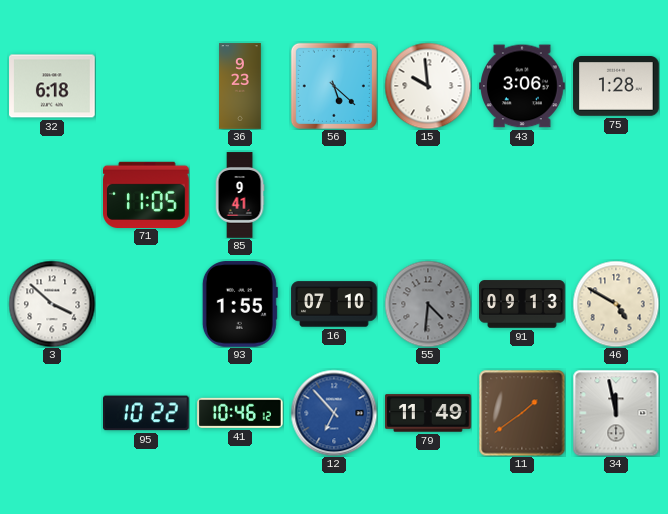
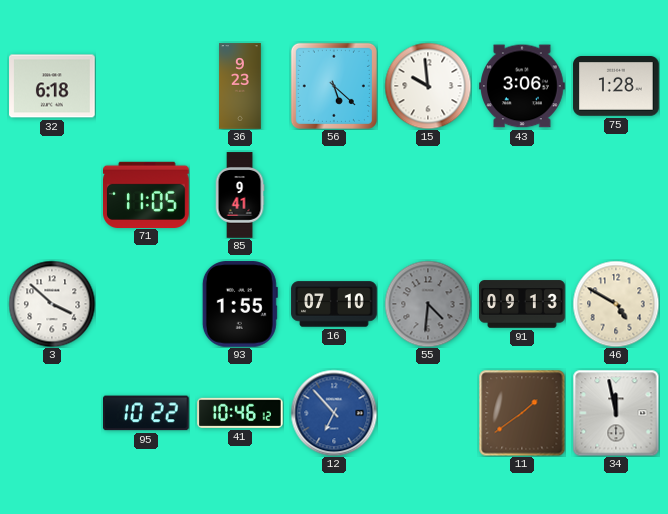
79: 11:49 -> none
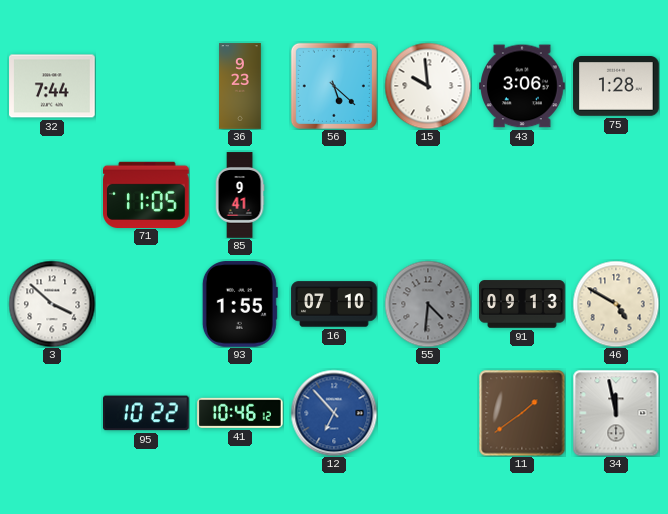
32: 6:18 -> 7:44
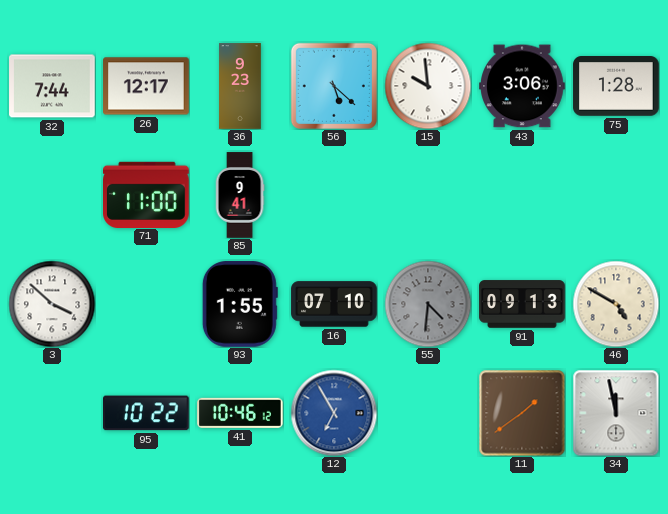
26: none -> 12:17
71: 11:05 -> 11:00
12: 6:53 -> 6:55
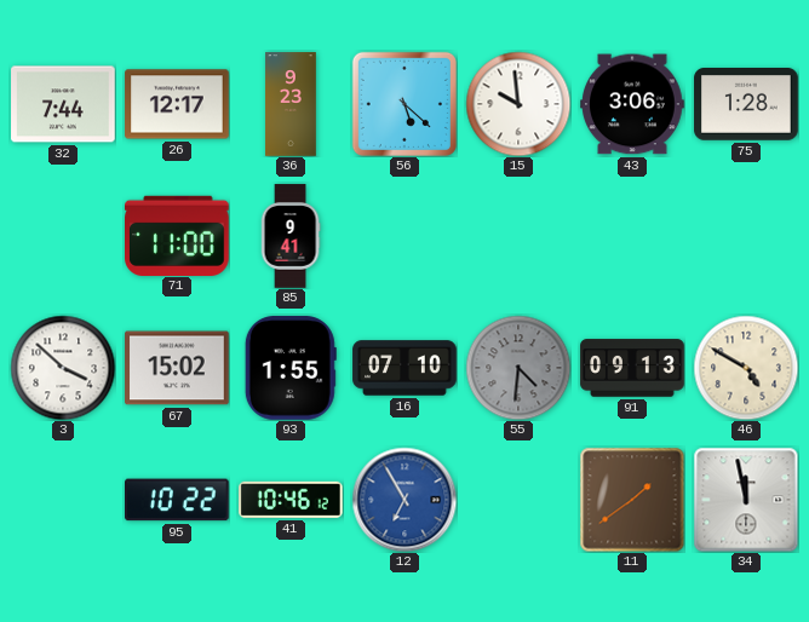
67: none -> 15:02
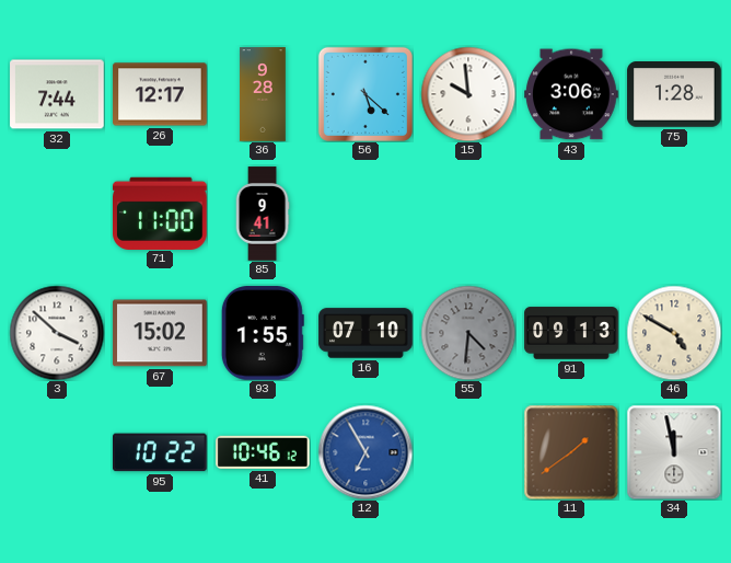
36: 9:23 -> 9:28
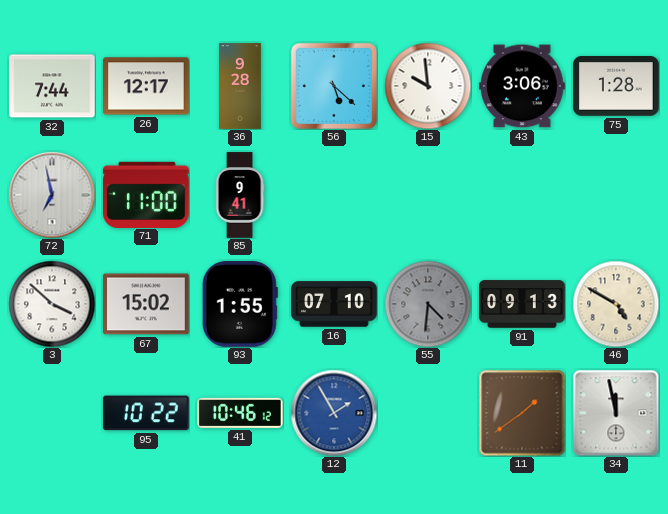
72: none -> 6:58
12: 6:55 -> 1:55
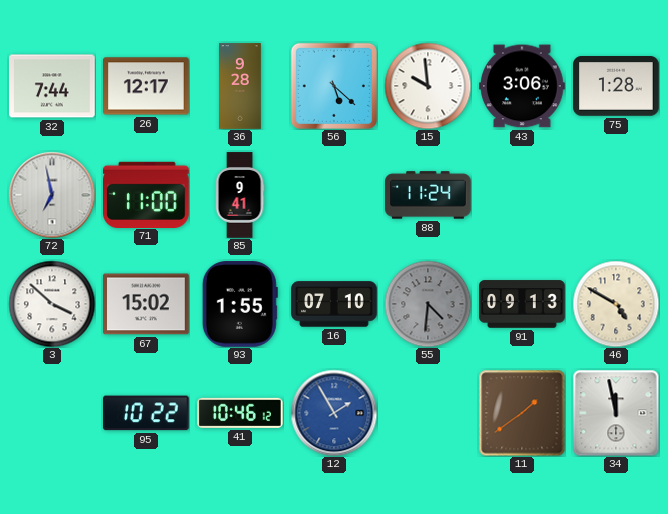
88: none -> 11:24
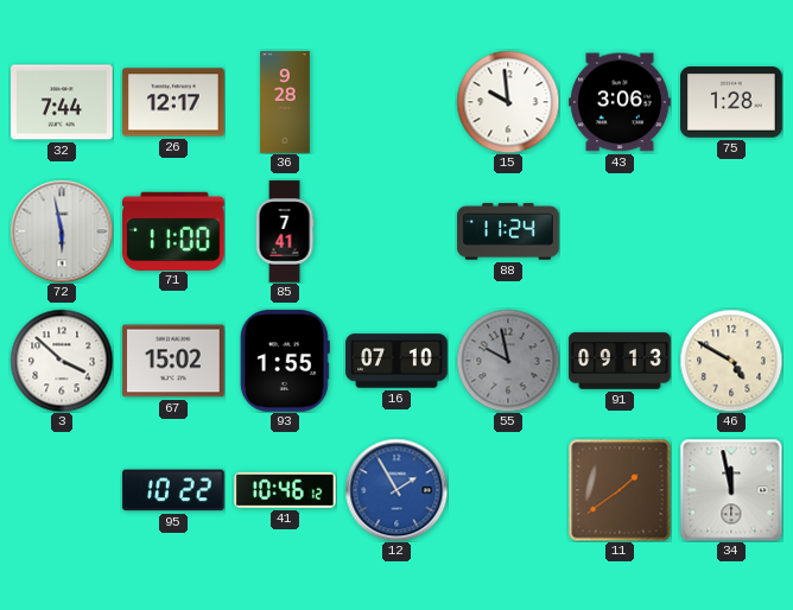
56: 5:22 -> none
72: 6:58 -> 5:58
85: 9:41 -> 7:41
55: 4:31 -> 9:58
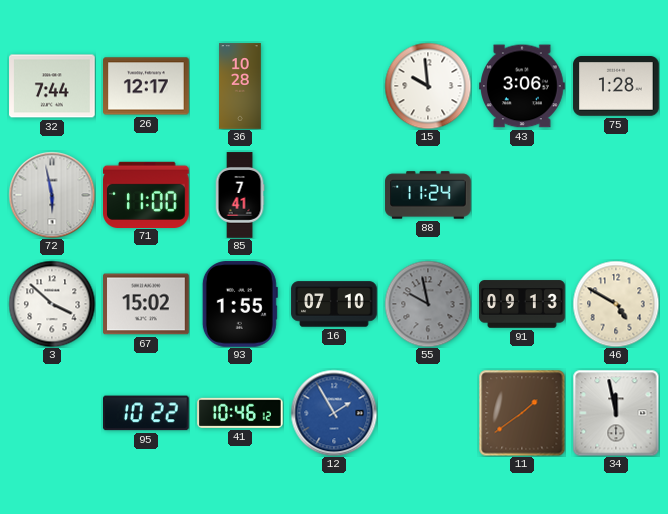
36: 9:28 -> 10:28
